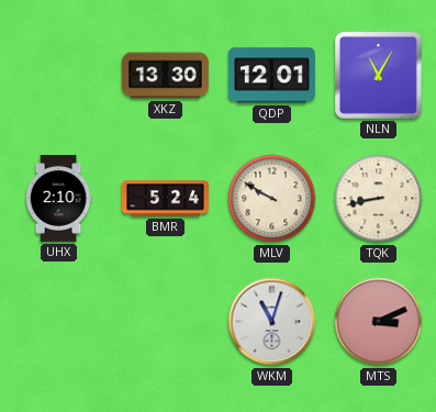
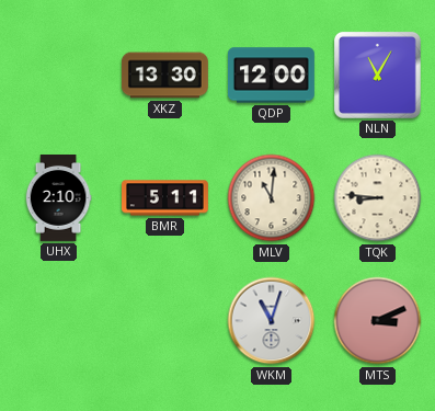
QDP: 12:01 -> 12:00
BMR: 5:24 -> 5:11
MLV: 9:50 -> 11:01
TQK: 8:43 -> 8:46
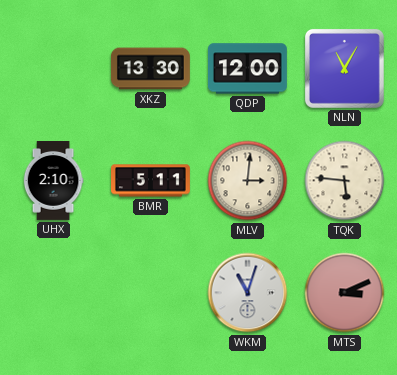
MLV: 11:01 -> 3:01
TQK: 8:46 -> 5:46
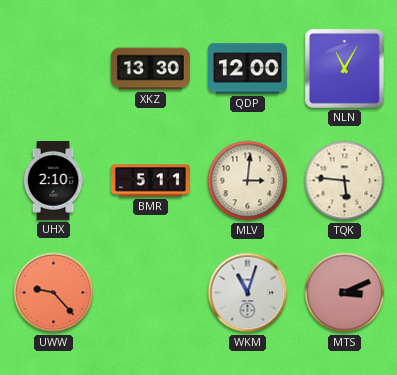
UWW: none -> 9:23
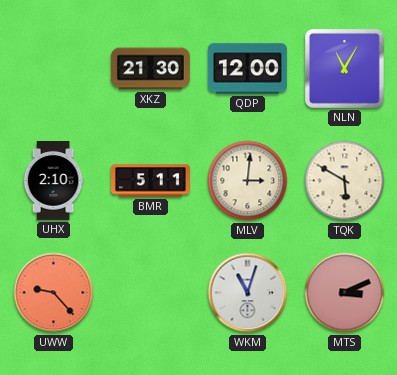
XKZ: 13:30 -> 21:30
TQK: 5:46 -> 5:50
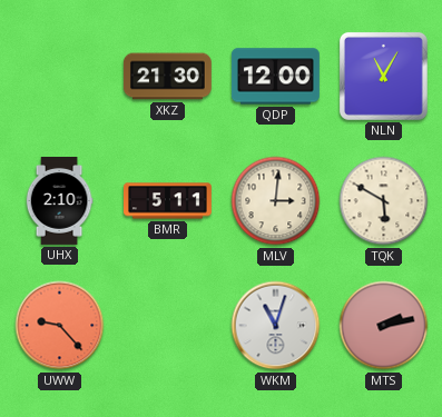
MTS: 3:11 -> 2:13
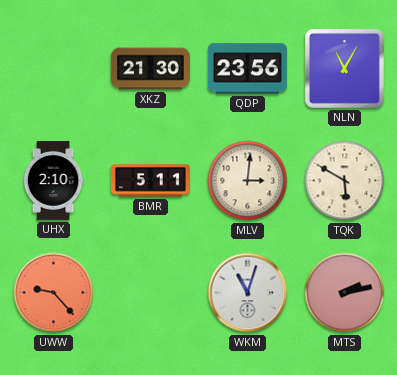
QDP: 12:00 -> 23:56
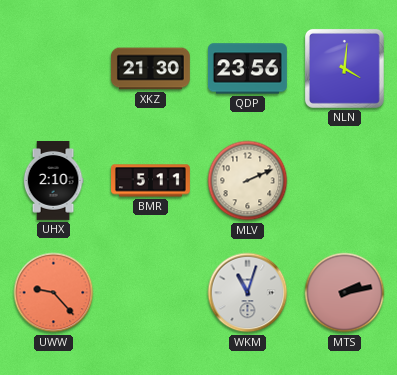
NLN: 11:05 -> 4:01
MLV: 3:01 -> 2:11
TQK: 5:50 -> none
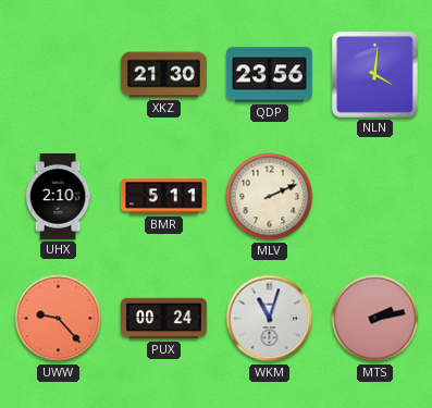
PUX: none -> 00:24
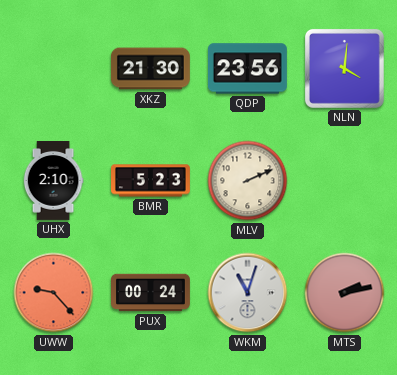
BMR: 5:11 -> 5:23
